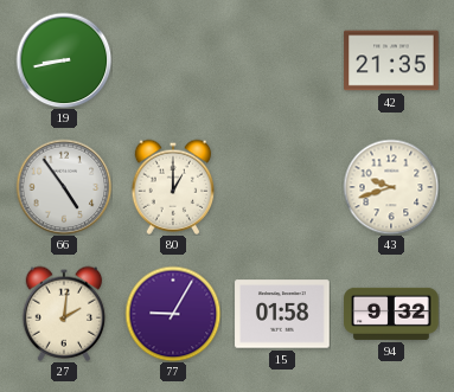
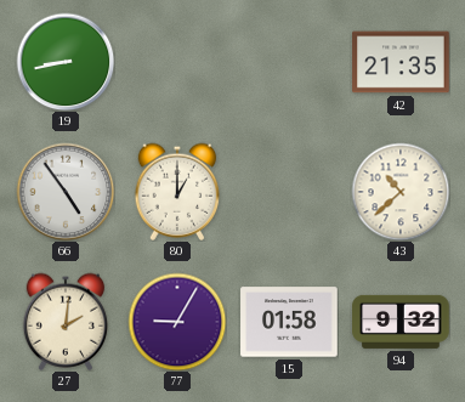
43: 9:42 -> 10:38
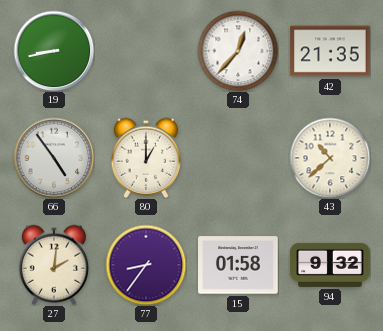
74: none -> 12:37
77: 9:05 -> 8:36
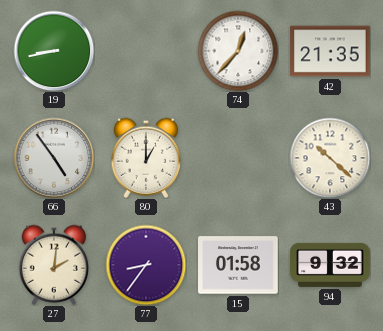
43: 10:38 -> 10:22
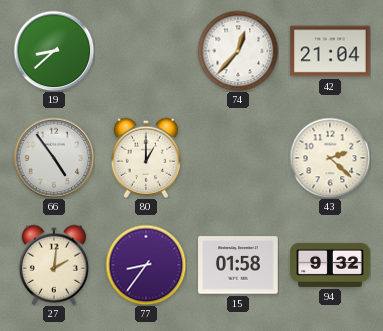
19: 8:43 -> 8:38
42: 21:35 -> 21:04
43: 10:22 -> 2:22
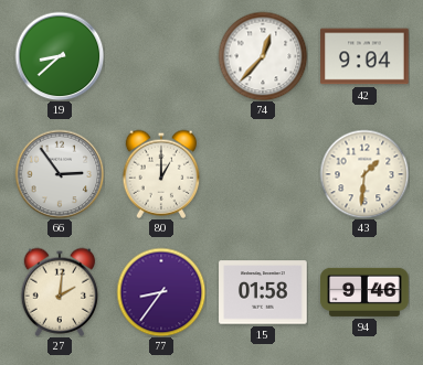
42: 21:04 -> 9:04
66: 4:54 -> 2:54
43: 2:22 -> 1:31
94: 9:32 -> 9:46
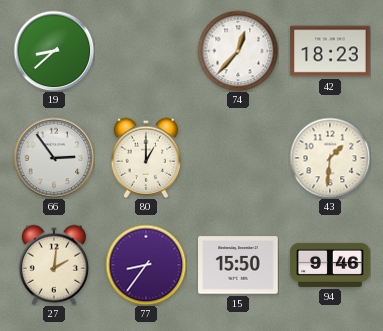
42: 9:04 -> 18:23
15: 01:58 -> 15:50
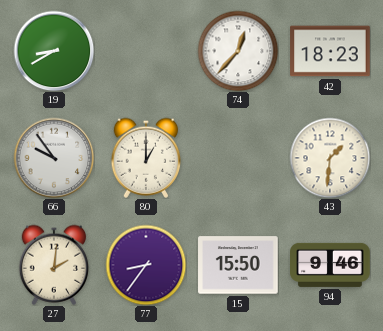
19: 8:38 -> 8:40
66: 2:54 -> 9:54
